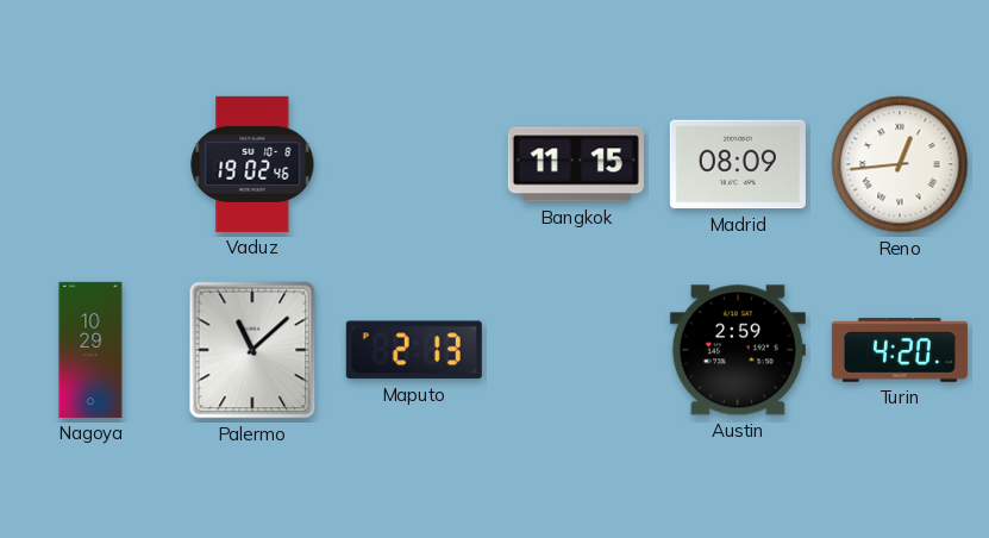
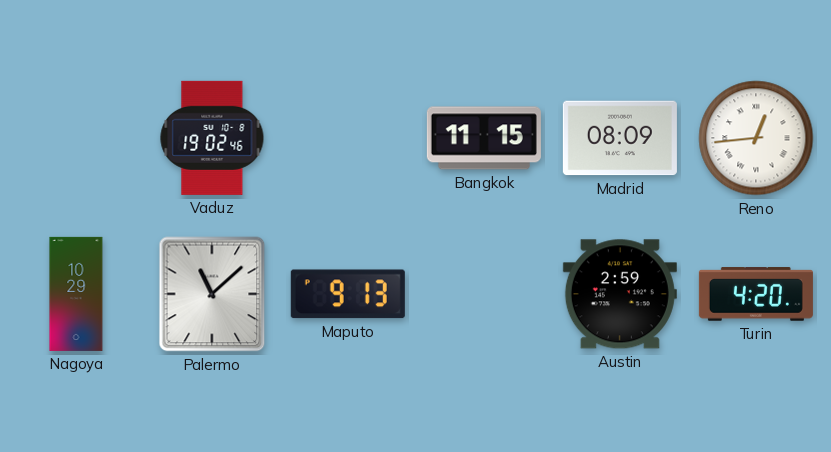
Maputo: 2:13 -> 9:13
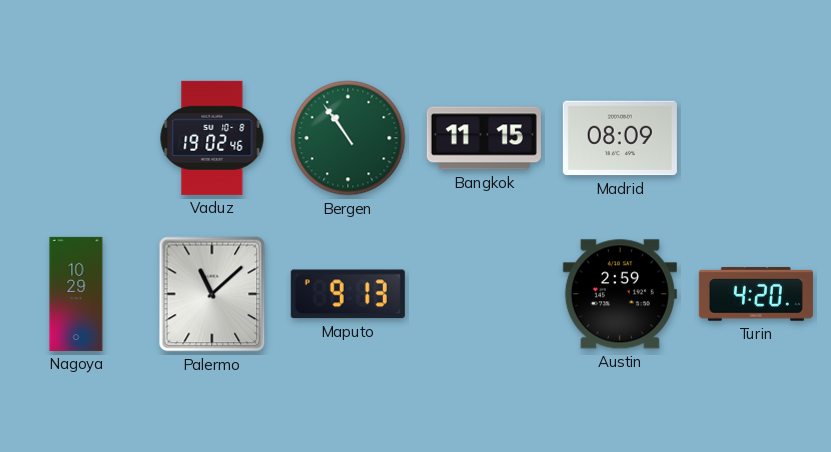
Bergen: none -> 10:54
Reno: 12:44 -> none
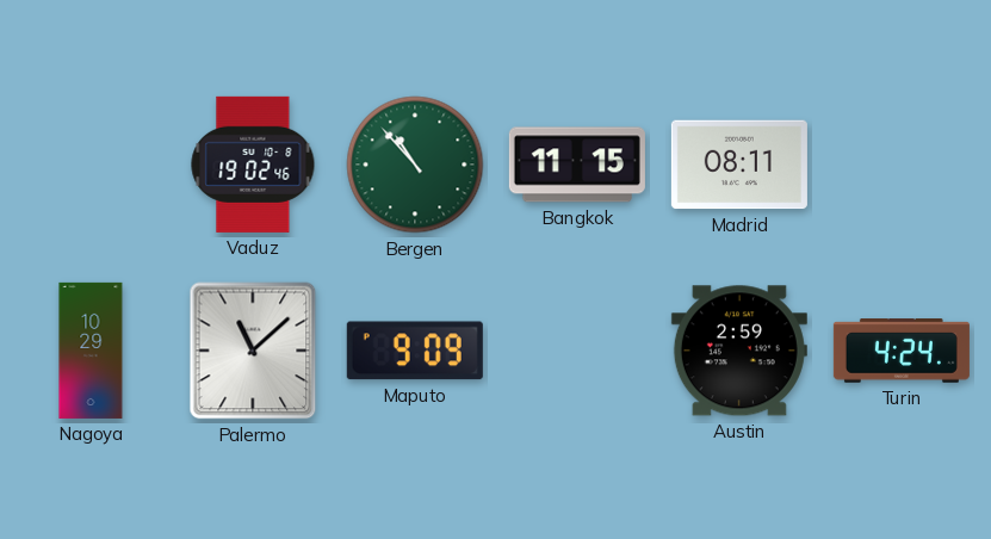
Bergen: 10:54 -> 10:53
Madrid: 08:09 -> 08:11
Maputo: 9:13 -> 9:09
Turin: 4:20 -> 4:24
